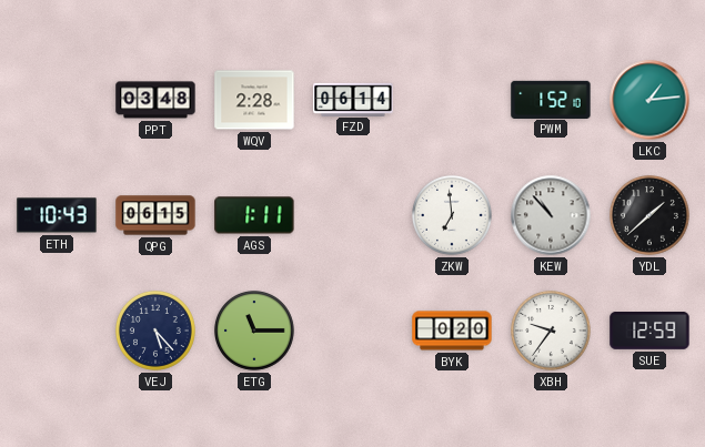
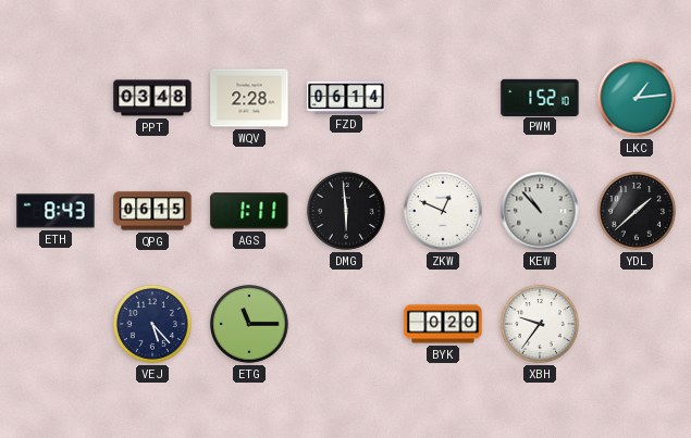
ETH: 10:43 -> 8:43
DMG: none -> 5:59
ZKW: 6:59 -> 12:49
SUE: 12:59 -> none
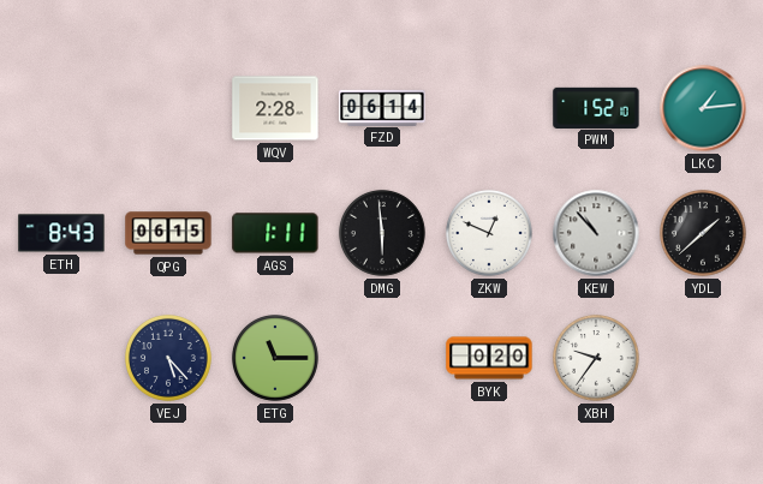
PPT: 03:48 -> none
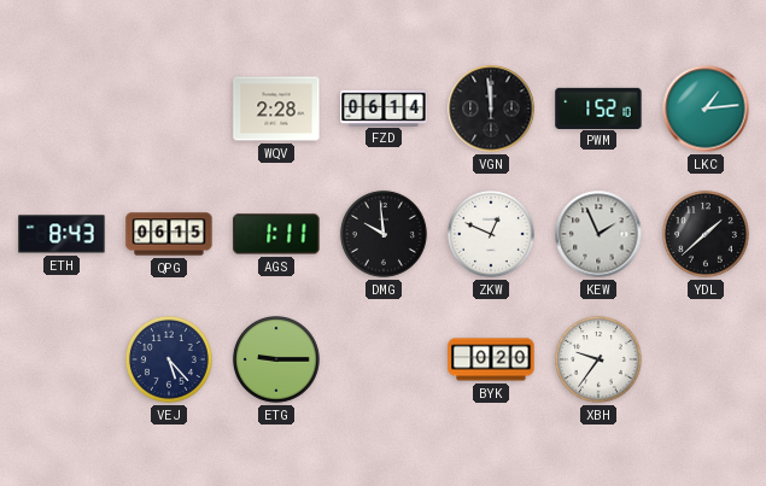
VGN: none -> 11:59
DMG: 5:59 -> 9:59
KEW: 10:53 -> 1:56
ETG: 11:15 -> 9:15
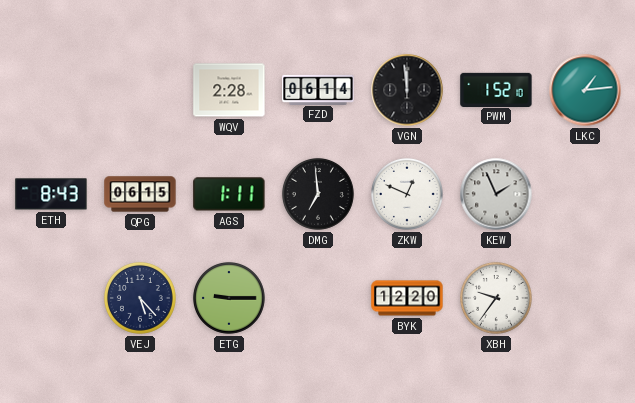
DMG: 9:59 -> 6:59
YDL: 1:38 -> none
BYK: 0:20 -> 12:20
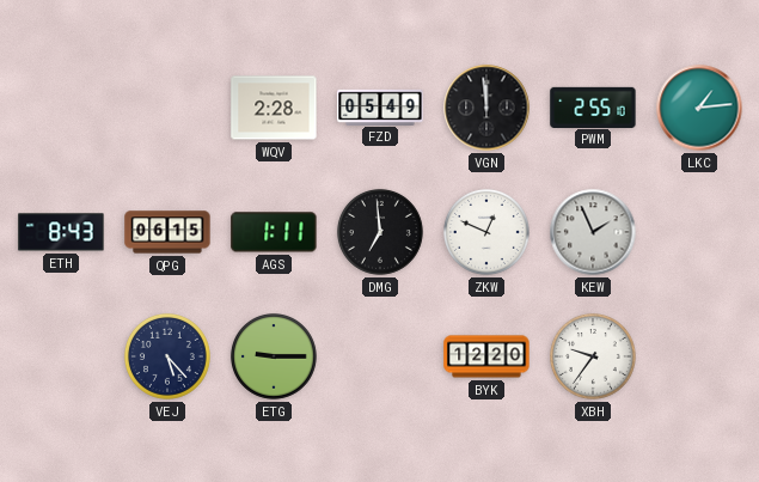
FZD: 06:14 -> 05:49
PWM: 1:52 -> 2:55
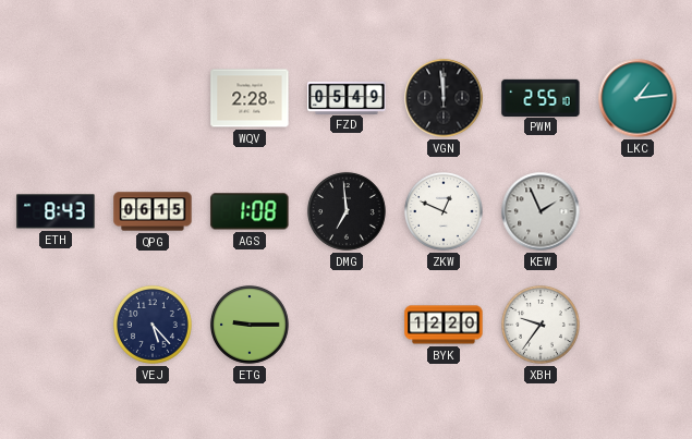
AGS: 1:11 -> 1:08
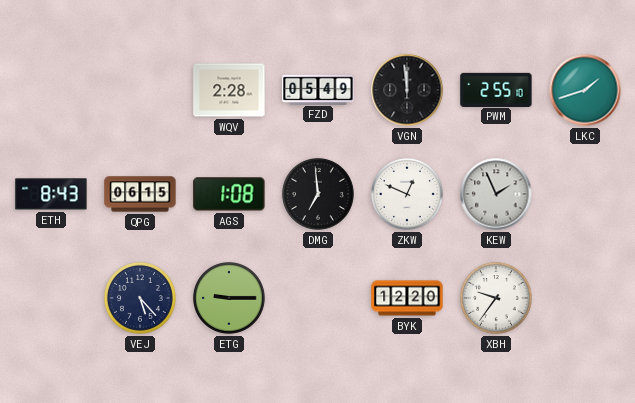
LKC: 1:14 -> 1:42
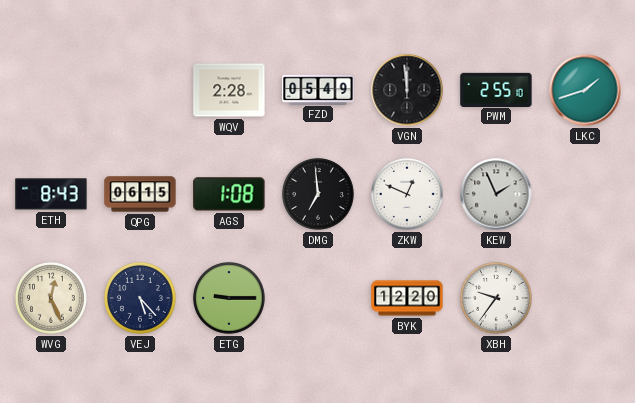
WVG: none -> 12:26
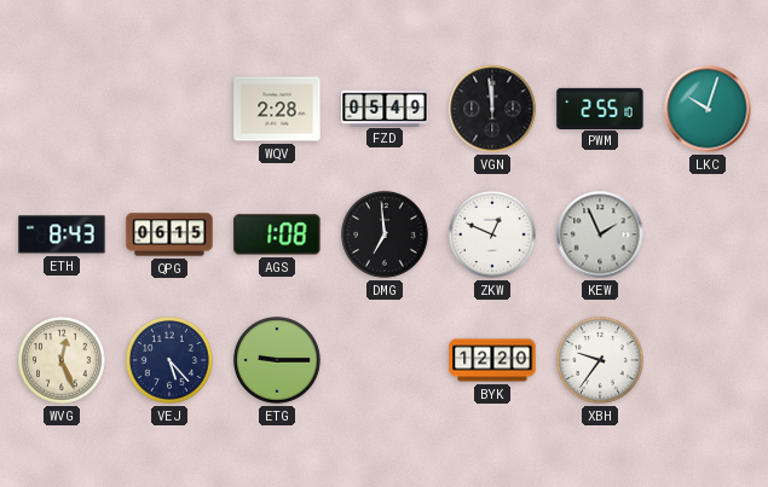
LKC: 1:42 -> 10:03
